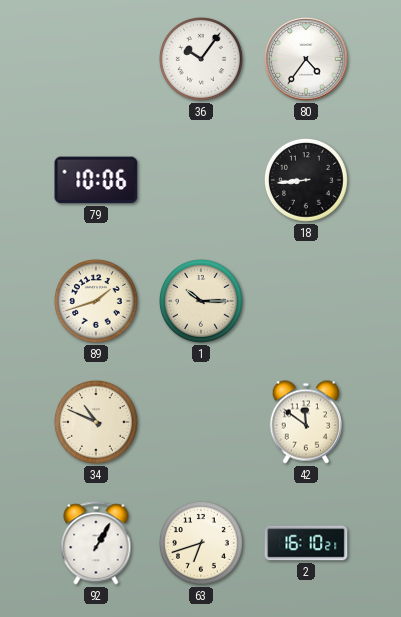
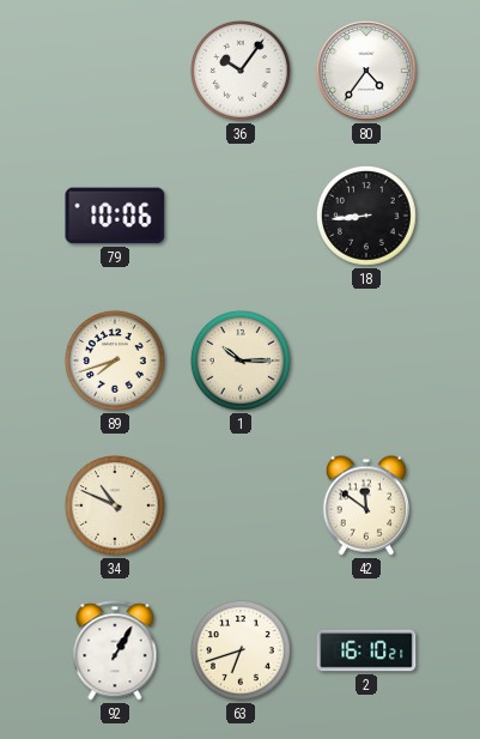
89: 1:42 -> 7:42
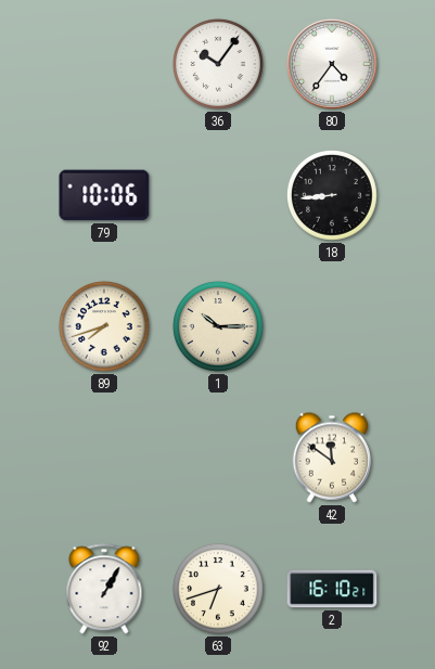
34: 10:49 -> none
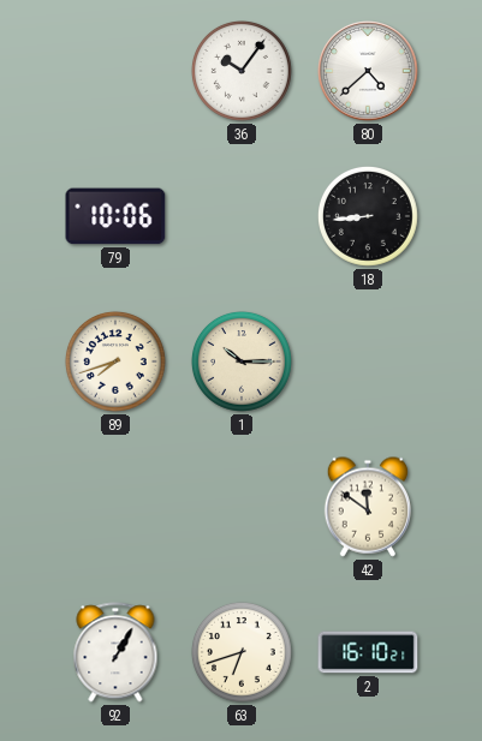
80: 4:36 -> 4:38
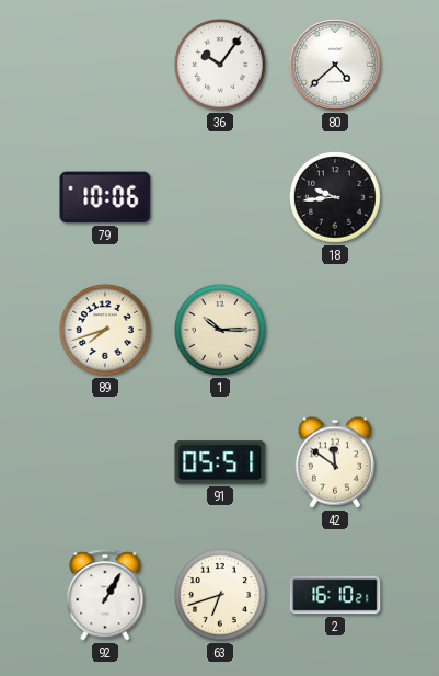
18: 8:44 -> 9:44
91: none -> 05:51
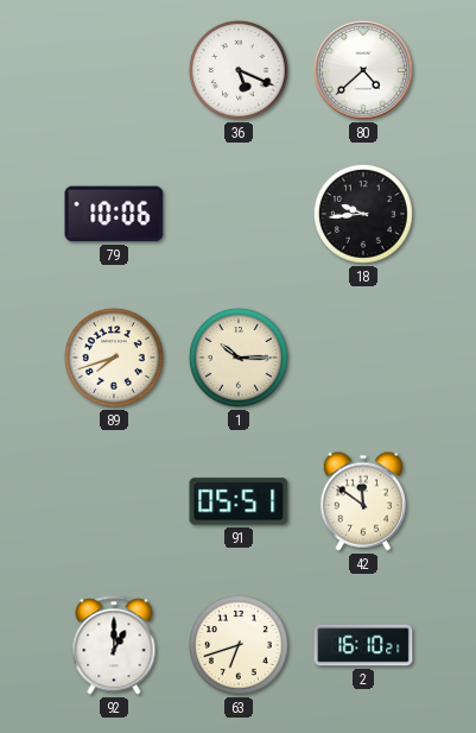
36: 10:06 -> 5:19
92: 1:05 -> 1:00
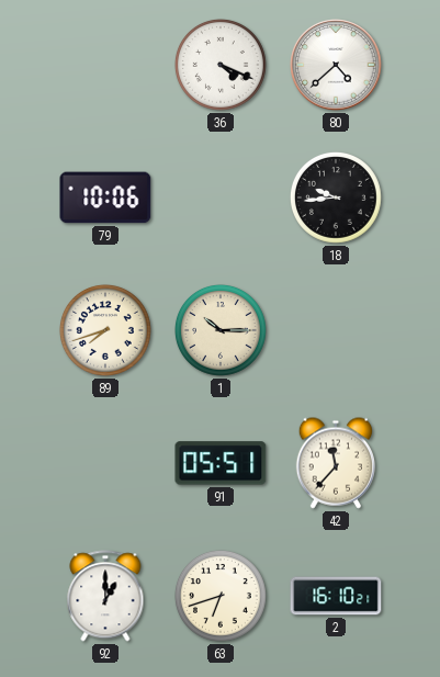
36: 5:19 -> 4:19
42: 11:51 -> 11:37
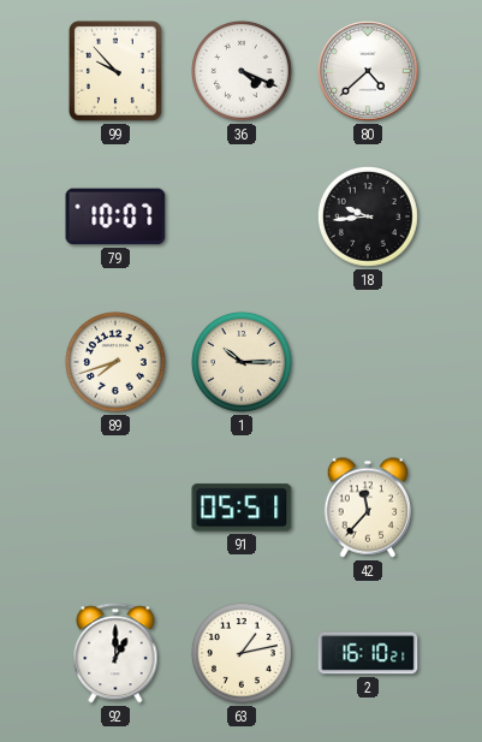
99: none -> 9:53
79: 10:06 -> 10:07
63: 6:42 -> 1:13
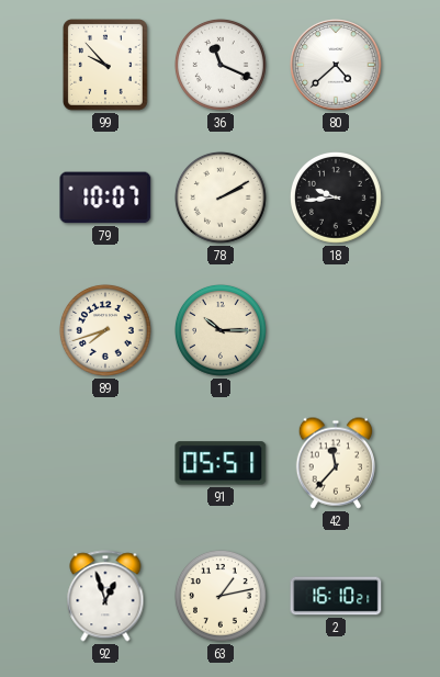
36: 4:19 -> 11:19
78: none -> 2:10
92: 1:00 -> 12:57
